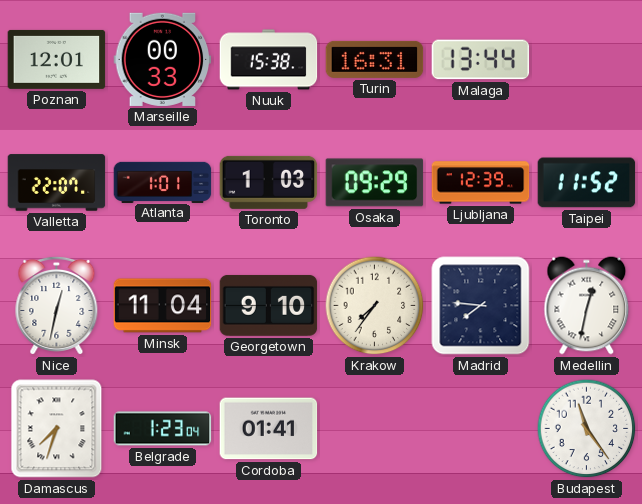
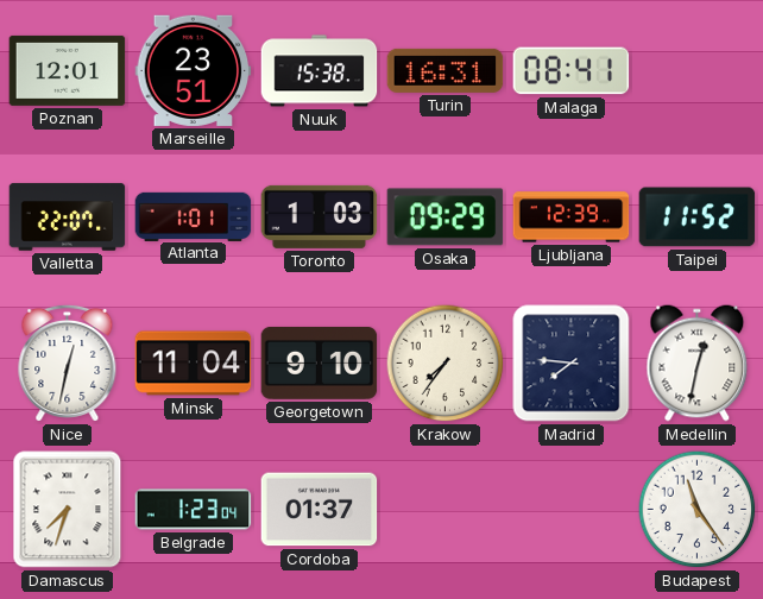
Marseille: 00:33 -> 23:51
Malaga: 13:44 -> 08:41
Cordoba: 01:41 -> 01:37
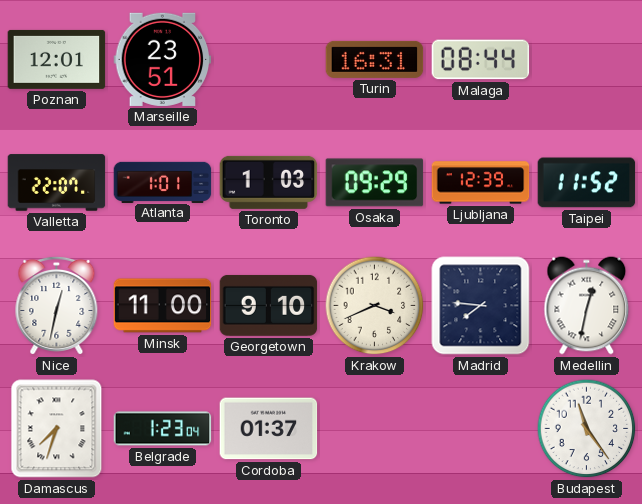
Nuuk: 15:38 -> none
Malaga: 08:41 -> 08:44
Minsk: 11:04 -> 11:00
Krakow: 7:36 -> 3:41
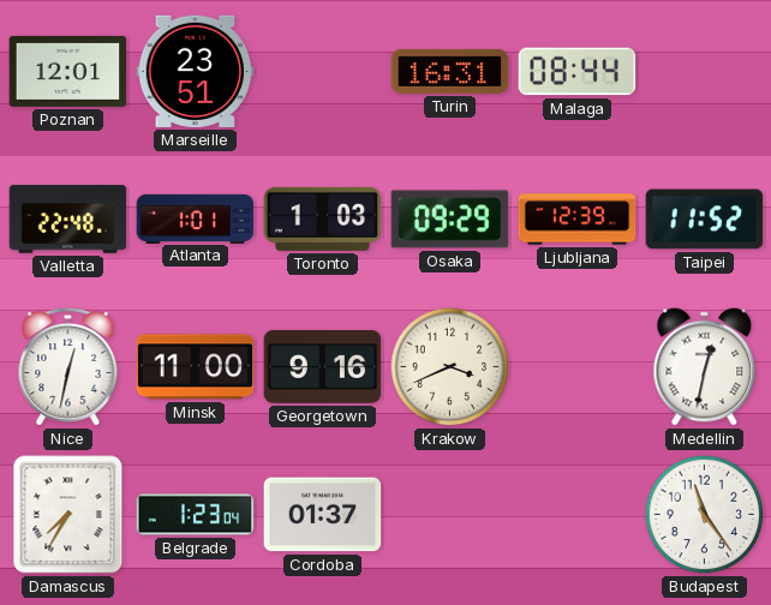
Valletta: 22:07 -> 22:48
Georgetown: 9:10 -> 9:16
Madrid: 7:46 -> none
Damascus: 7:33 -> 7:35
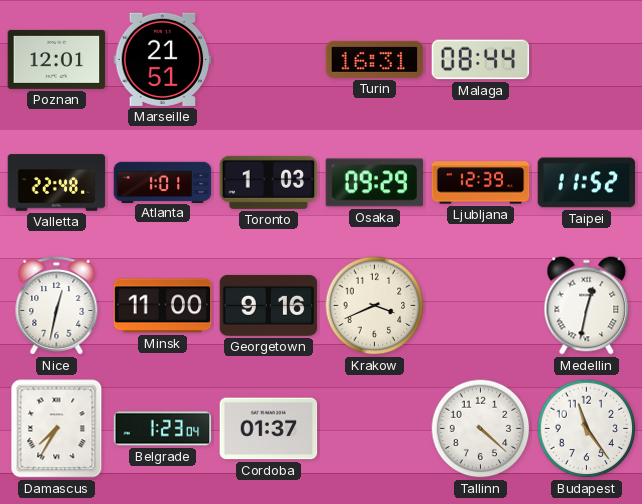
Marseille: 23:51 -> 21:51
Tallinn: none -> 4:22
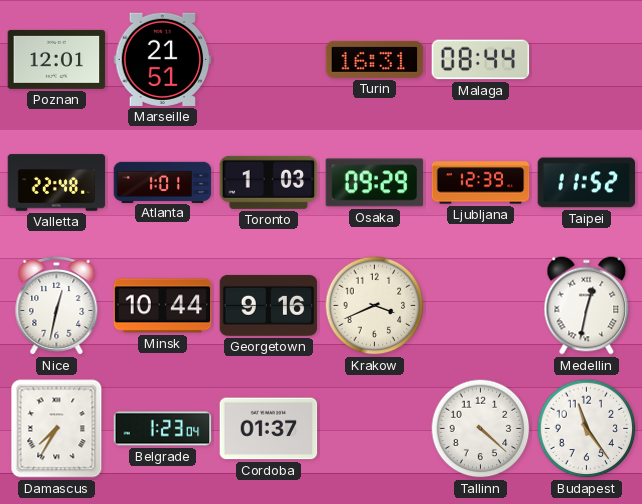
Minsk: 11:00 -> 10:44
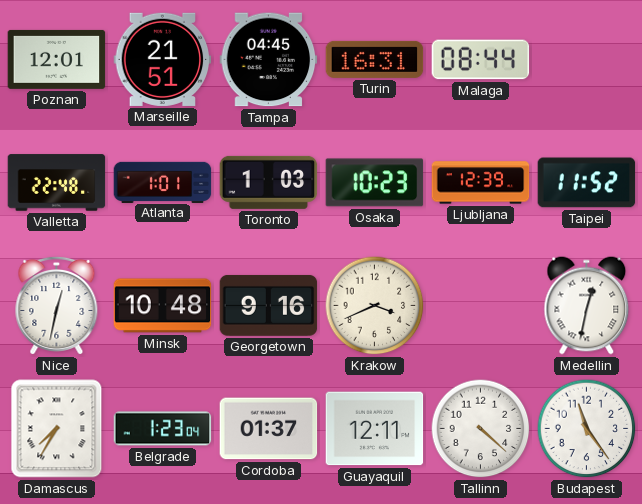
Tampa: none -> 04:45
Osaka: 09:29 -> 10:23
Minsk: 10:44 -> 10:48
Guayaquil: none -> 12:11
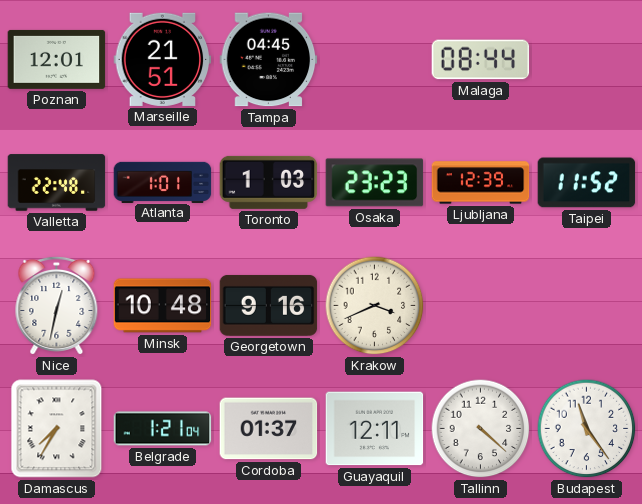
Turin: 16:31 -> none
Osaka: 10:23 -> 23:23
Medellin: 12:32 -> none
Belgrade: 1:23 -> 1:21
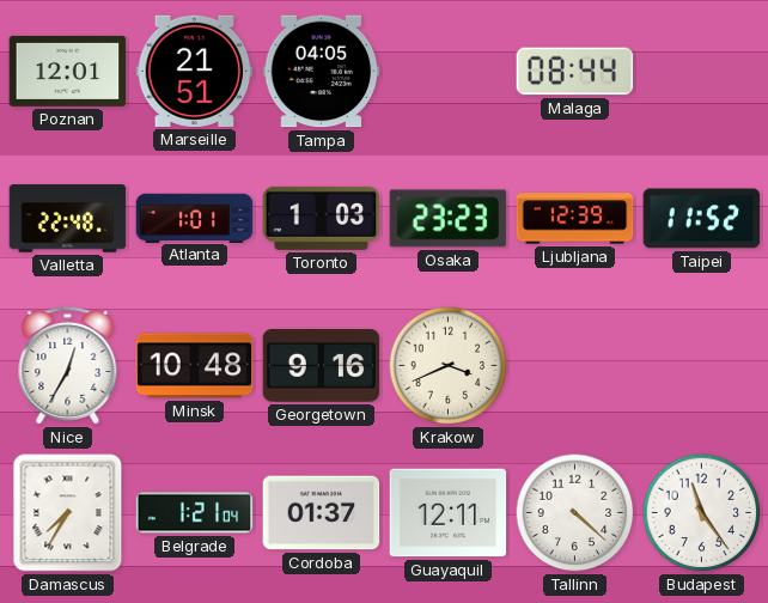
Tampa: 04:45 -> 04:05
Nice: 12:32 -> 12:35
